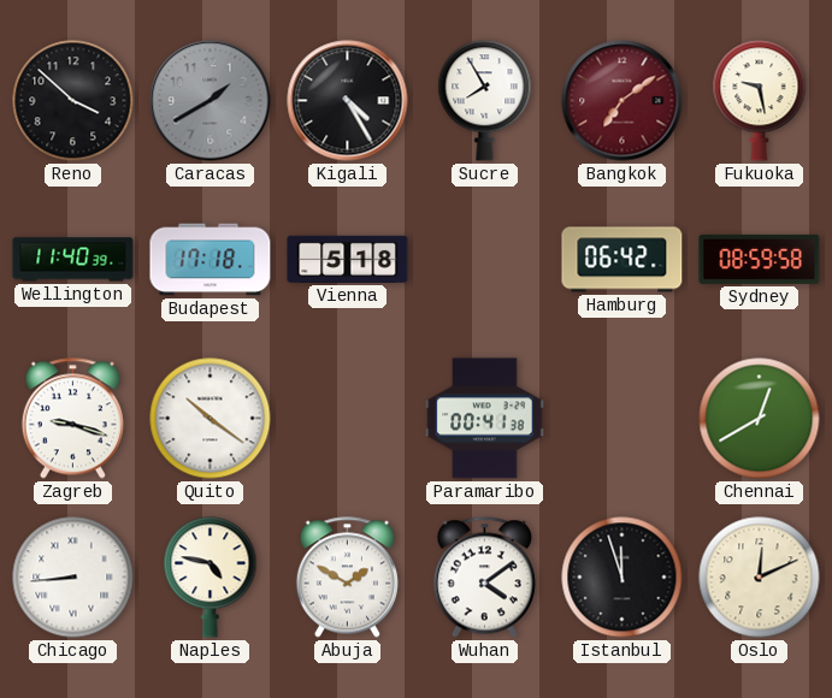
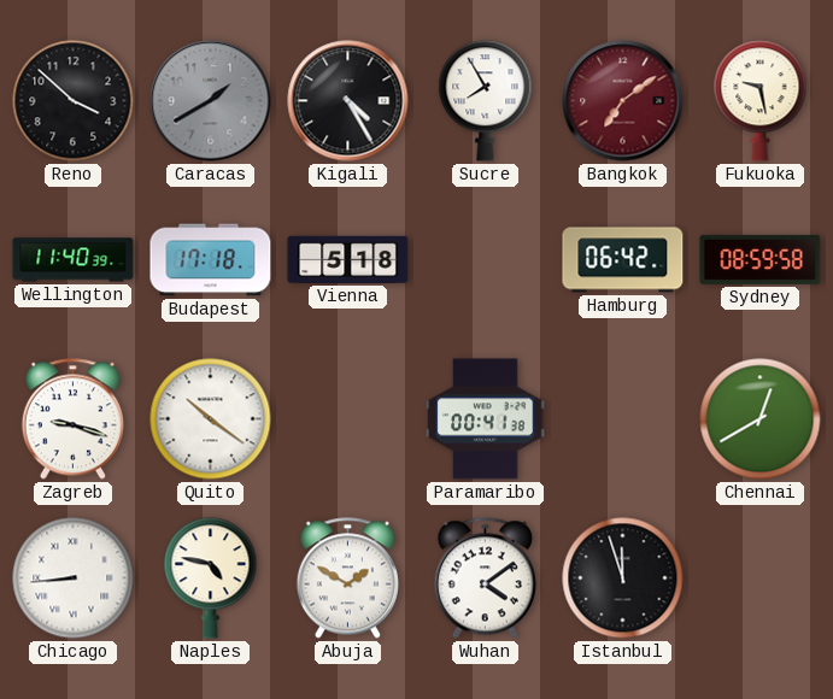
Oslo: 12:11 -> none
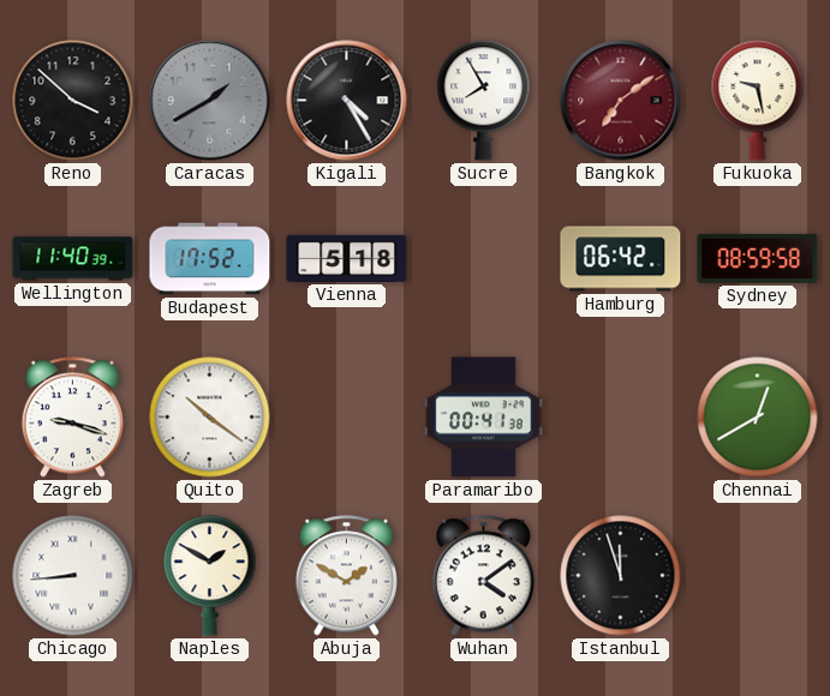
Budapest: 17:18 -> 17:52
Naples: 4:47 -> 1:50
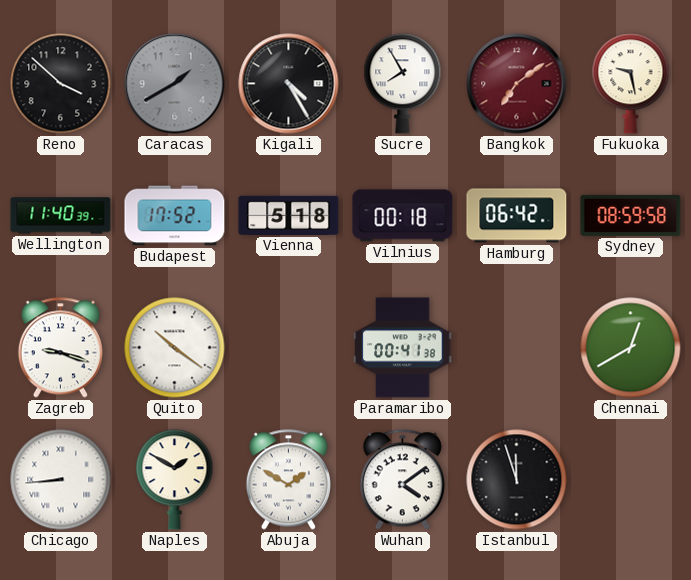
Vilnius: none -> 00:18
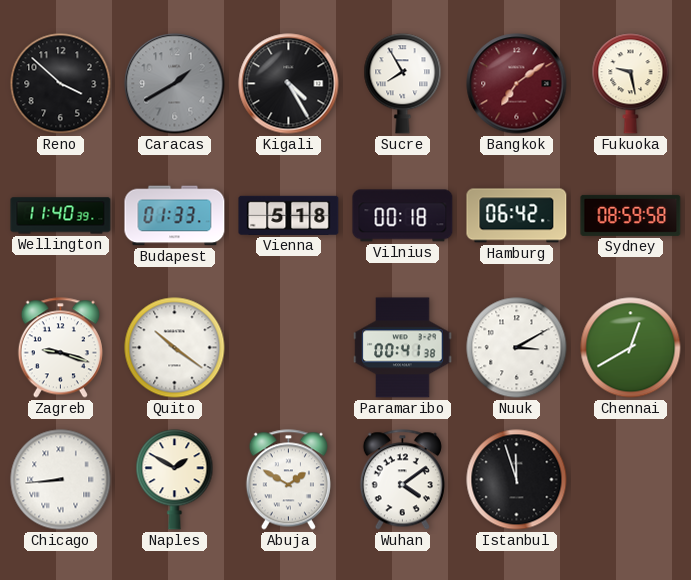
Budapest: 17:52 -> 01:33
Nuuk: none -> 3:10
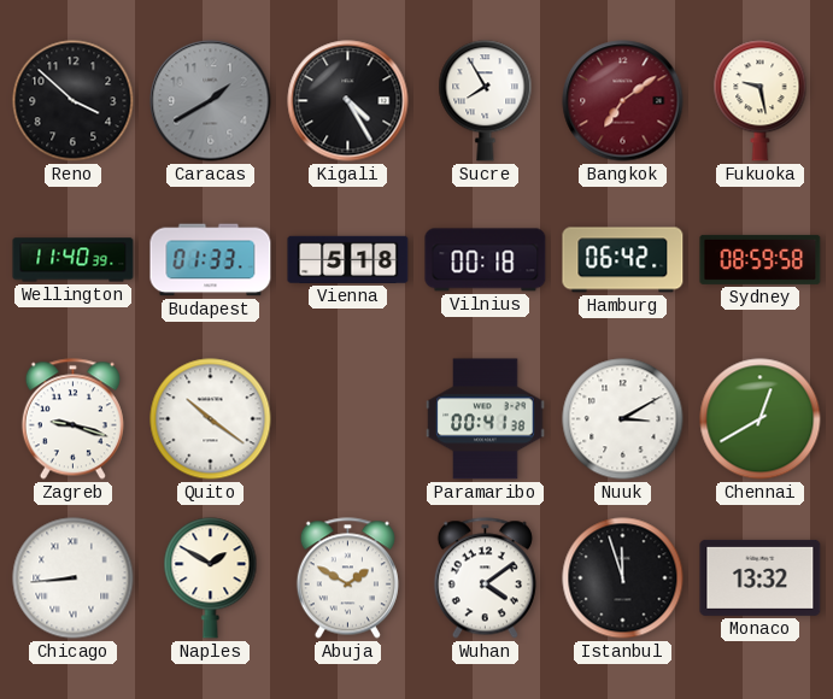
Monaco: none -> 13:32
